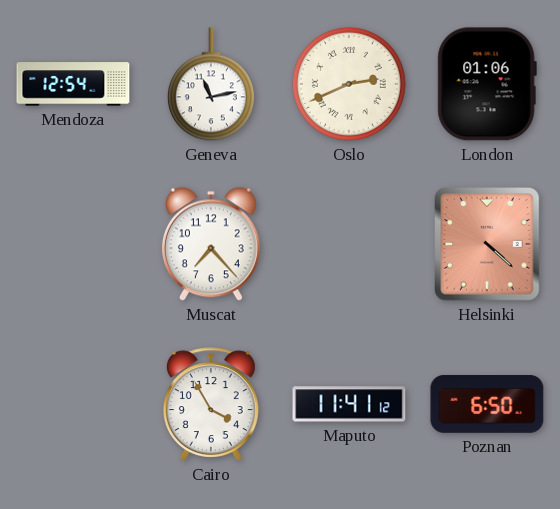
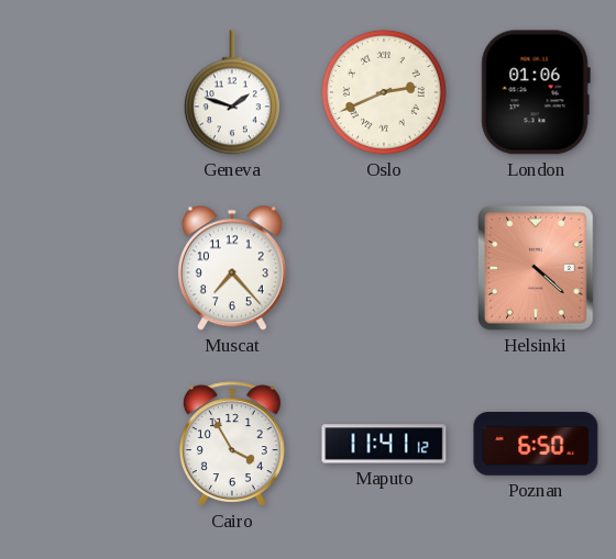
Mendoza: 12:54 -> none
Geneva: 11:13 -> 1:48
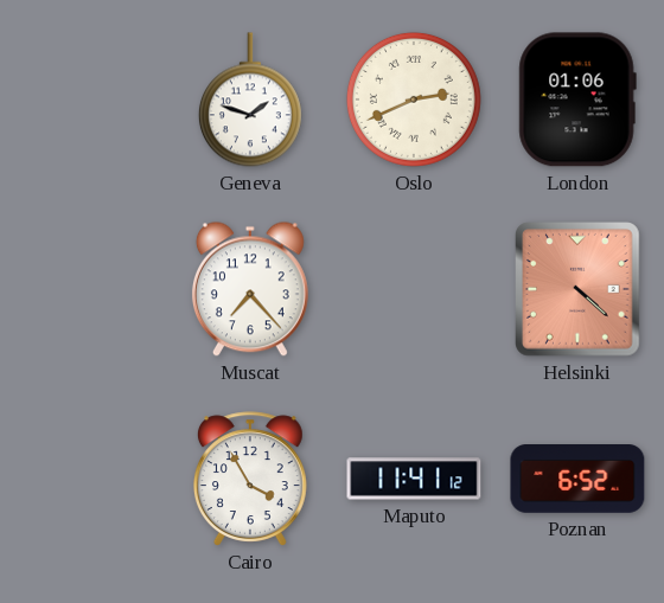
Poznan: 6:50 -> 6:52
